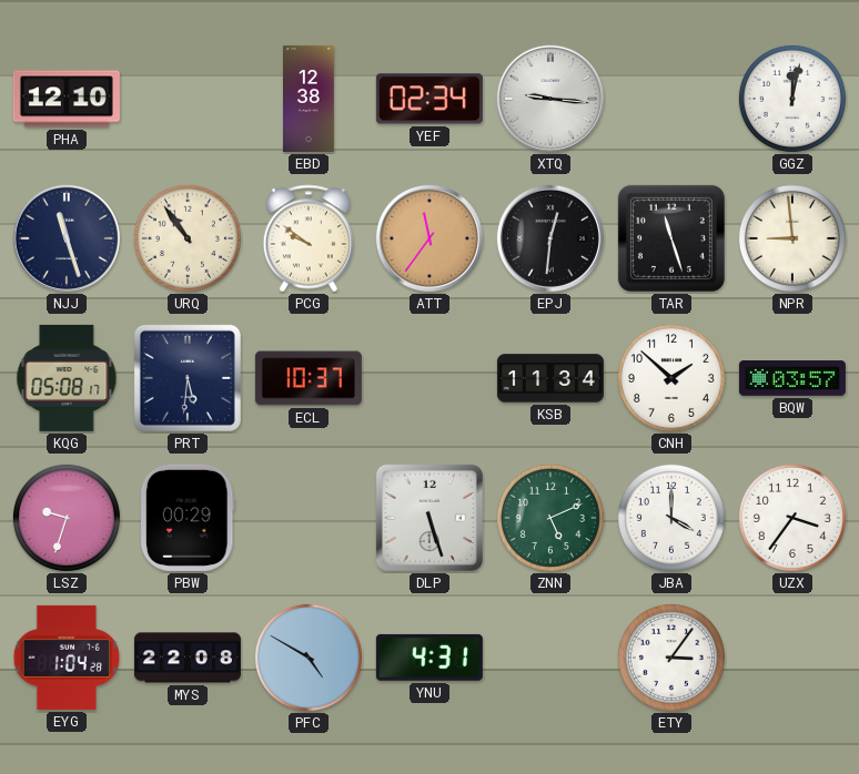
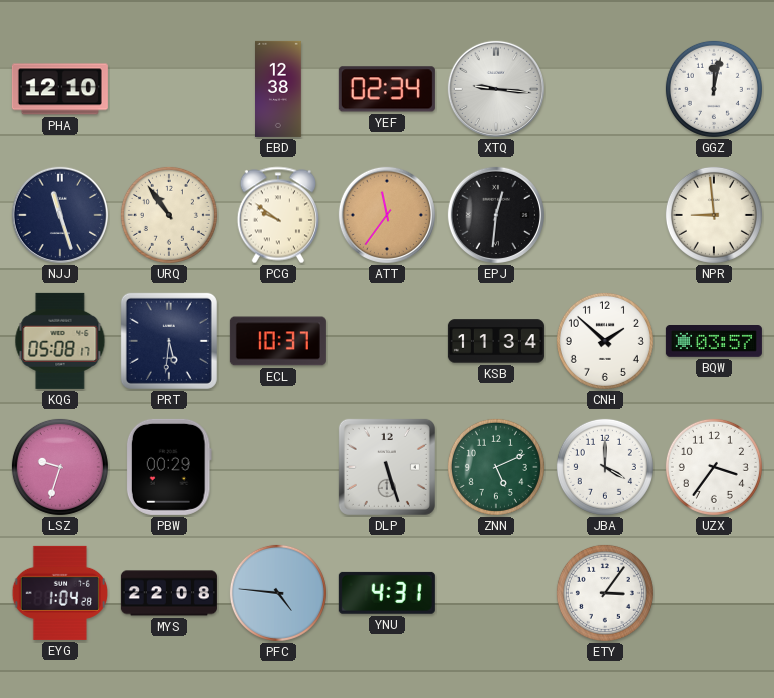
TAR: 11:27 -> none
PFC: 4:50 -> 4:46
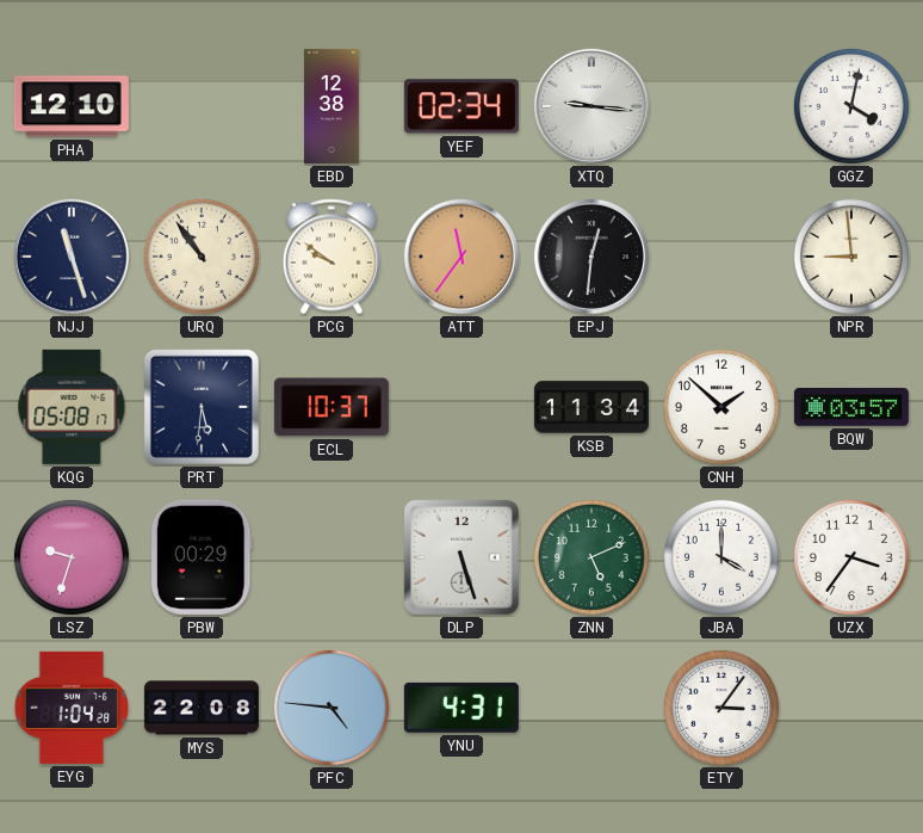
GGZ: 12:02 -> 4:02
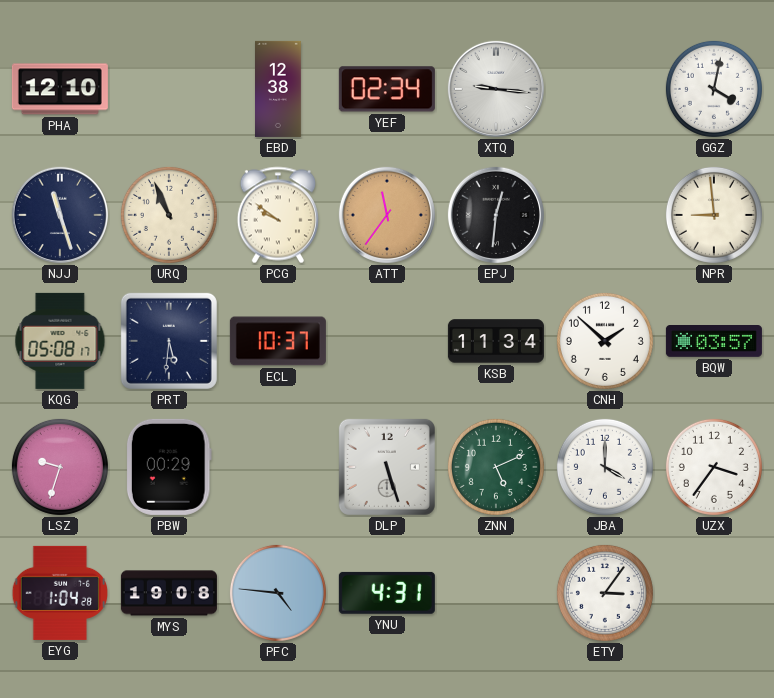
URQ: 10:54 -> 10:56
MYS: 22:08 -> 19:08
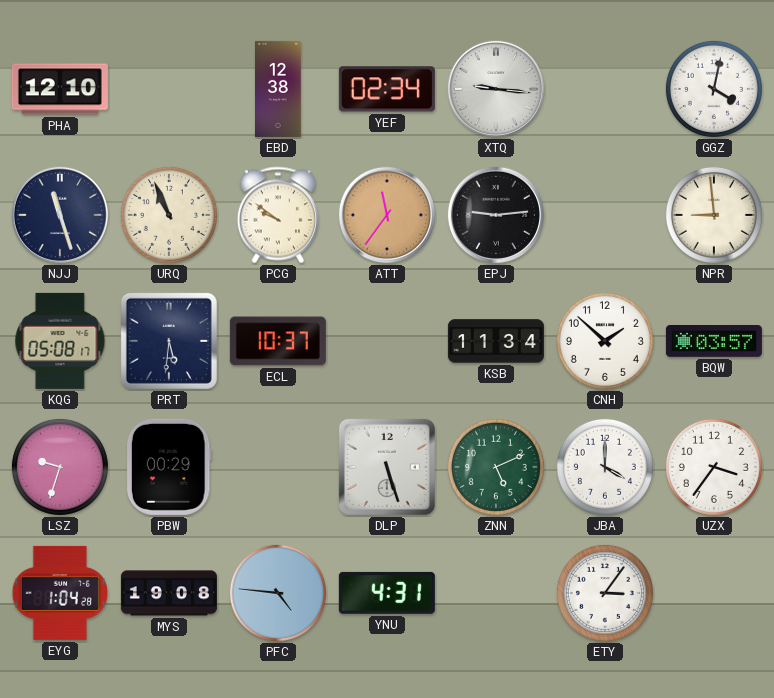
EPJ: 12:31 -> 9:14
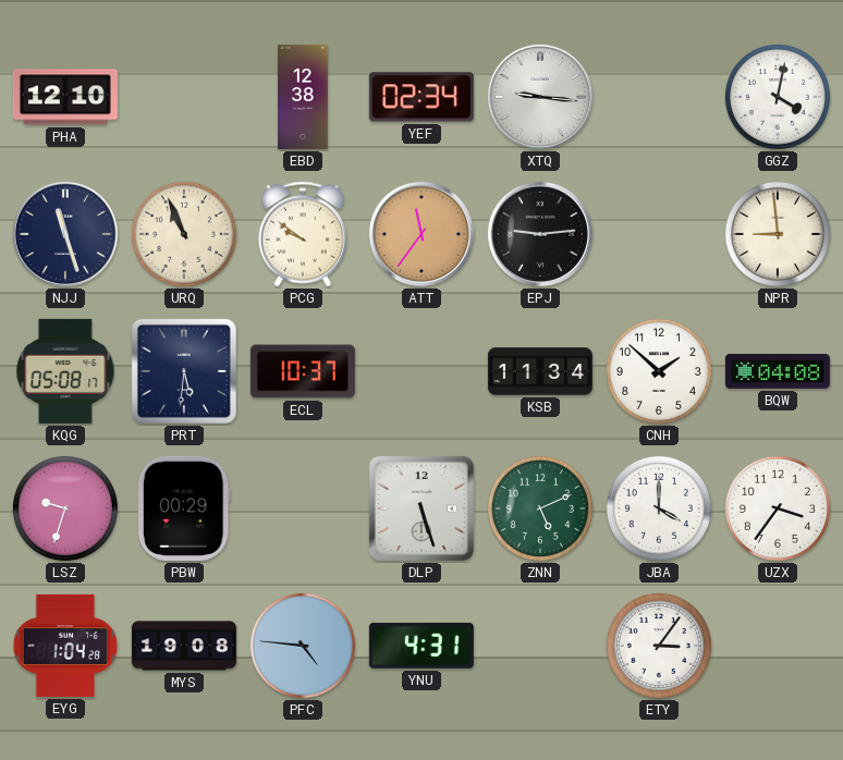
BQW: 03:57 -> 04:08
